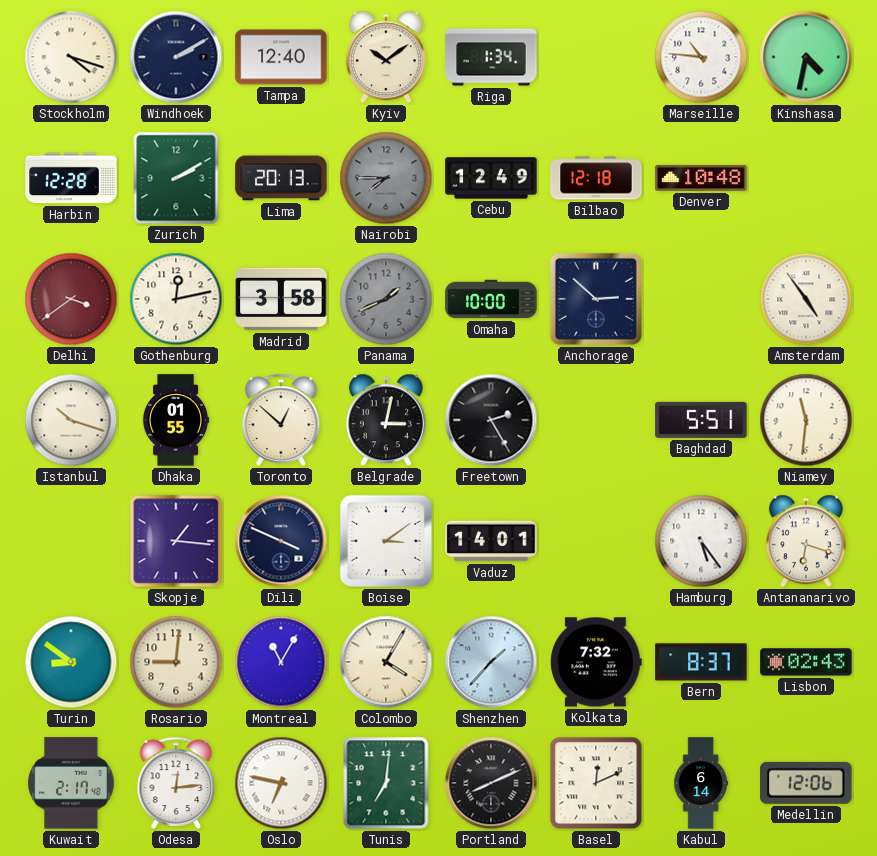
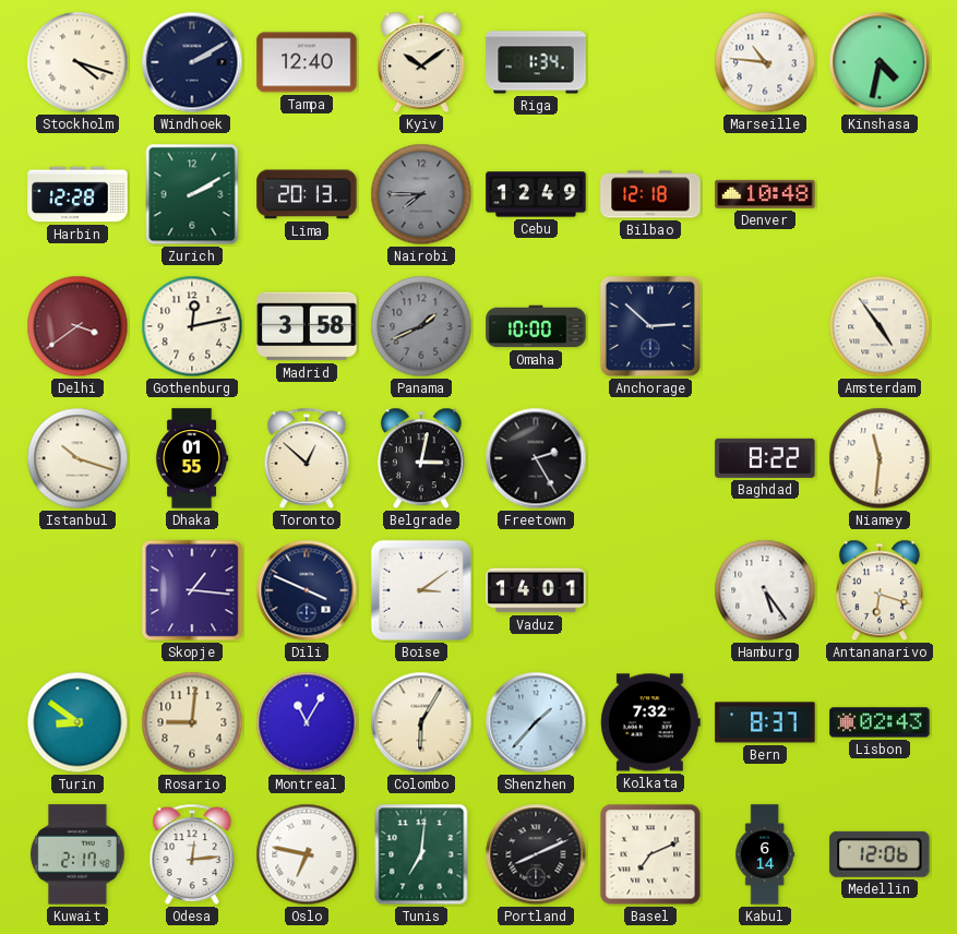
Baghdad: 5:51 -> 8:22
Colombo: 4:05 -> 6:05
Basel: 12:11 -> 7:11
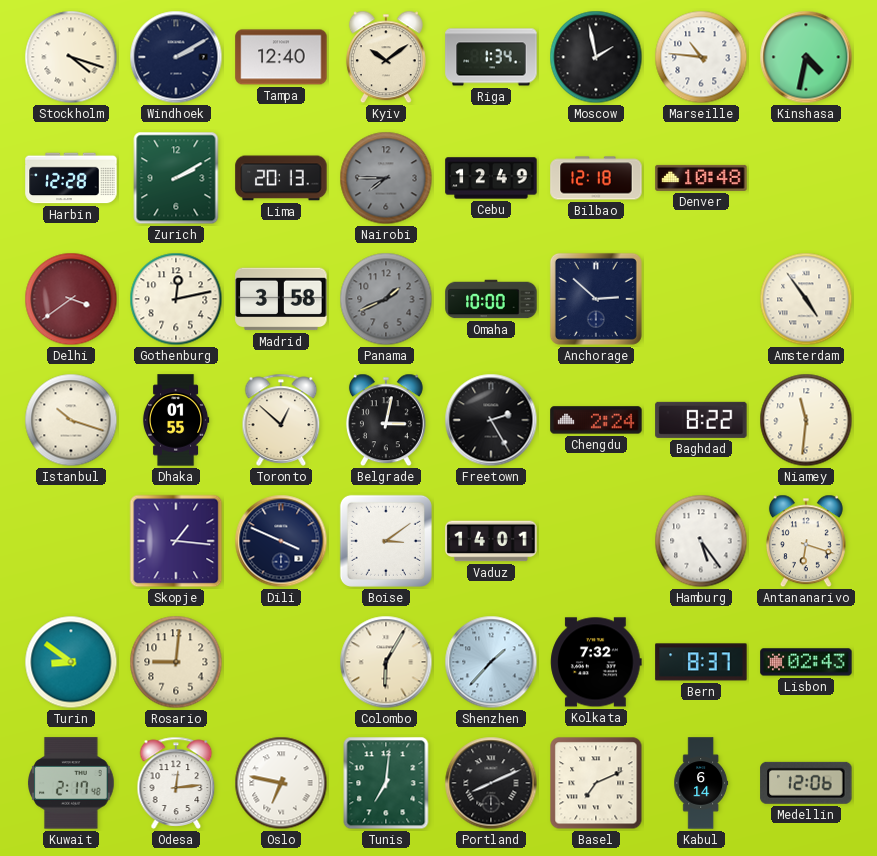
Moscow: none -> 1:58
Chengdu: none -> 2:24
Montreal: 11:05 -> none
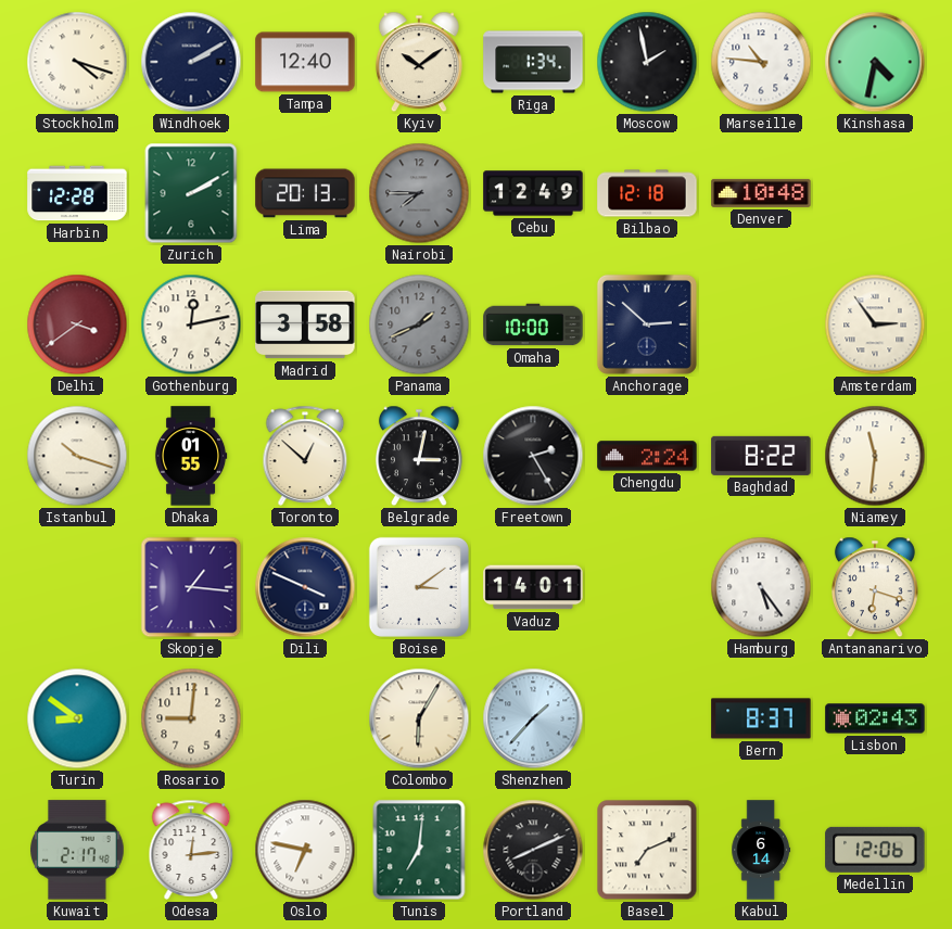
Amsterdam: 4:54 -> 2:54
Kolkata: 7:32 -> none
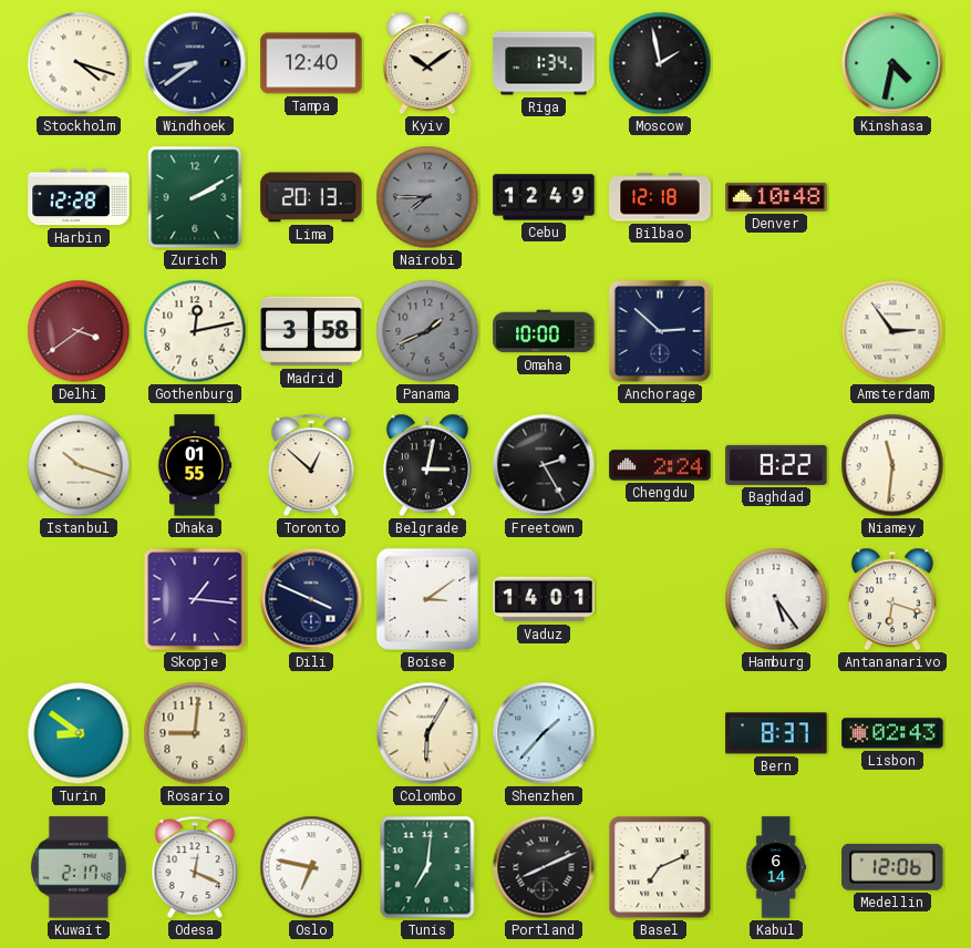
Windhoek: 2:10 -> 8:39
Marseille: 10:46 -> none
Odesa: 12:14 -> 12:19
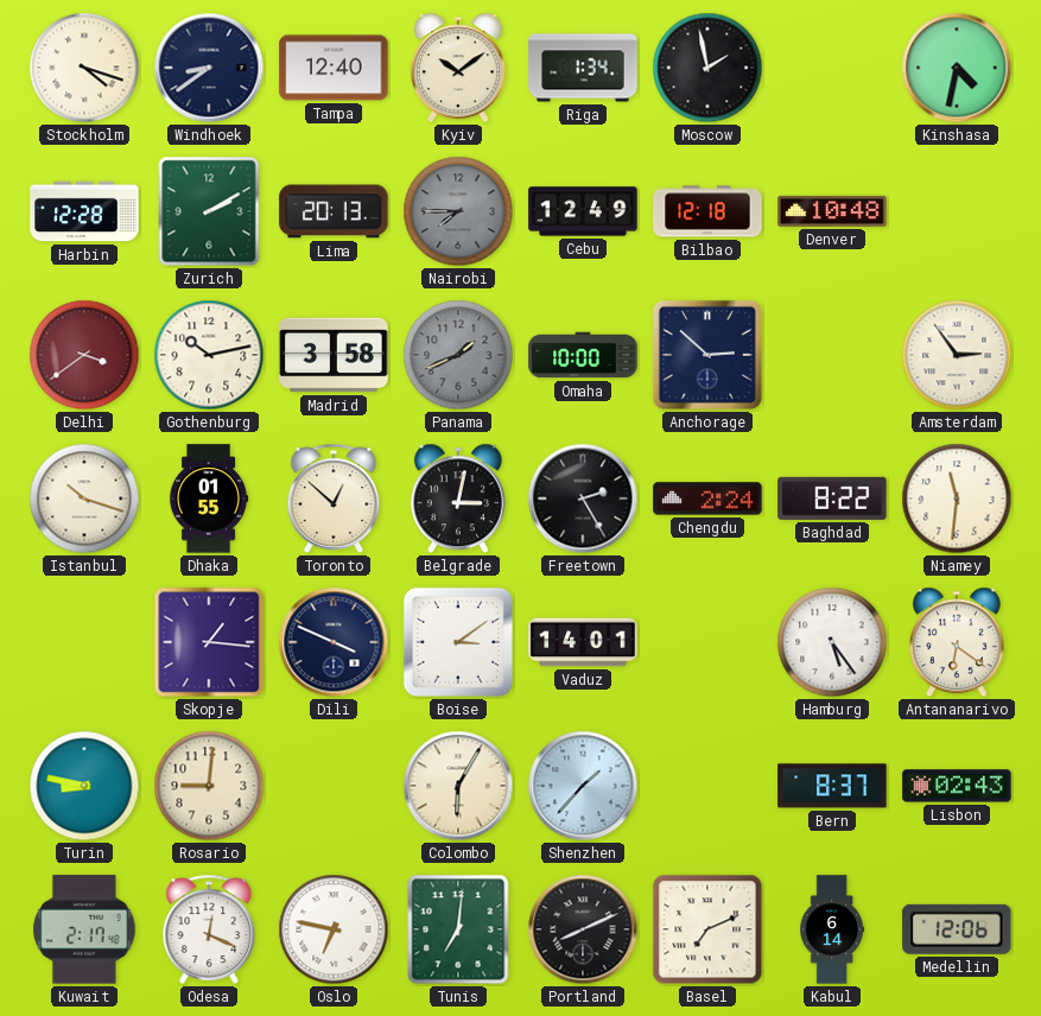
Gothenburg: 12:13 -> 10:13
Antananarivo: 6:18 -> 6:21
Turin: 8:51 -> 8:47
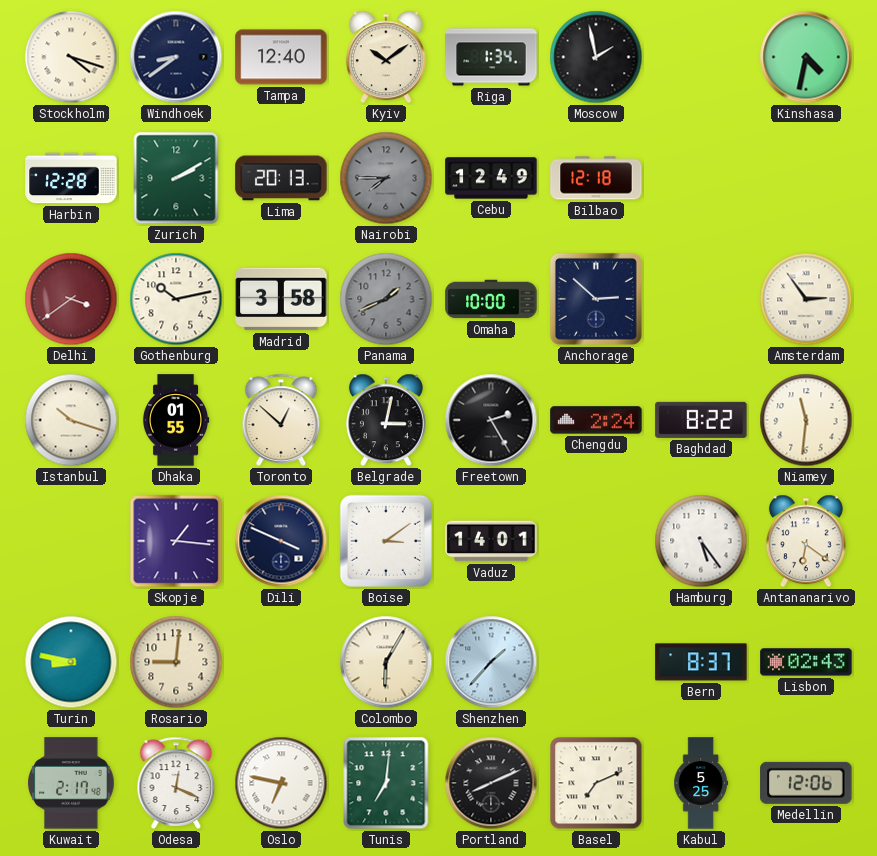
Denver: 10:48 -> none
Kabul: 6:14 -> 5:25
